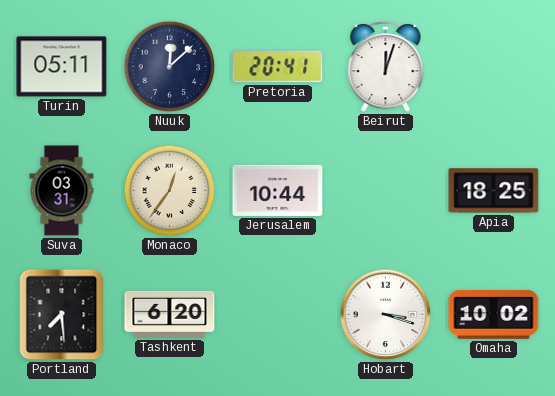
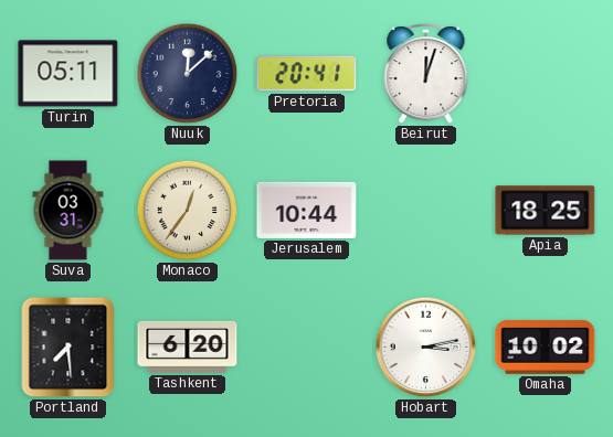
Hobart: 3:18 -> 3:13
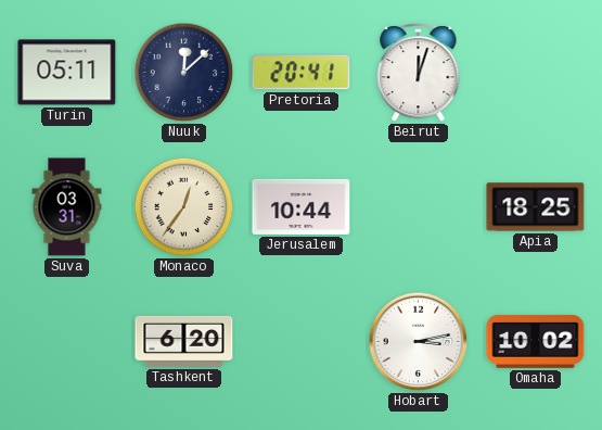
Portland: 7:29 -> none
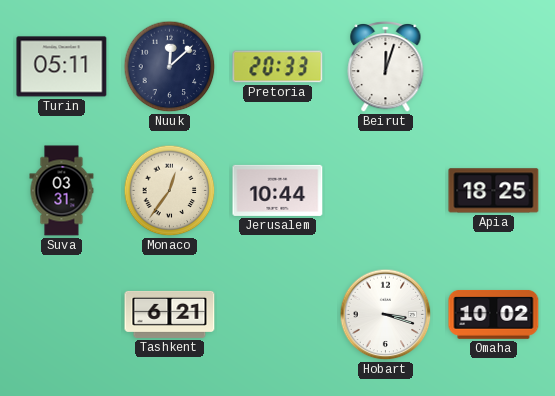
Pretoria: 20:41 -> 20:33
Tashkent: 6:20 -> 6:21
Hobart: 3:13 -> 3:18
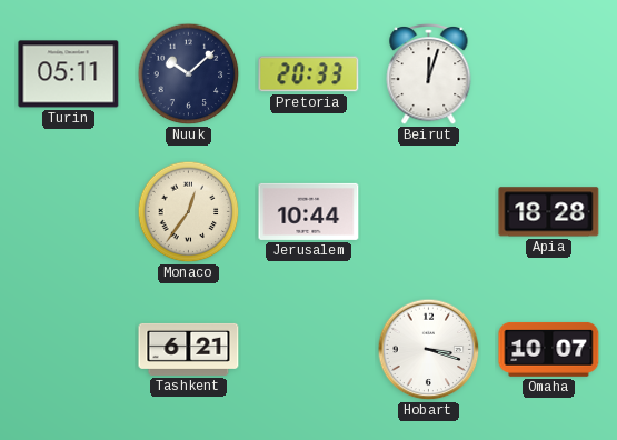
Nuuk: 12:08 -> 10:08
Suva: 03:31 -> none
Apia: 18:25 -> 18:28
Omaha: 10:02 -> 10:07
